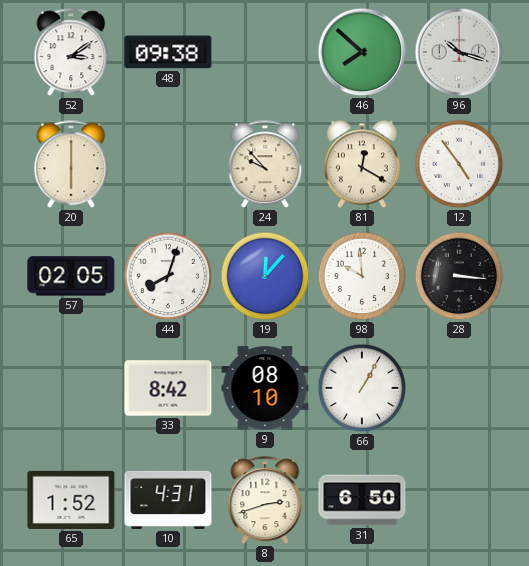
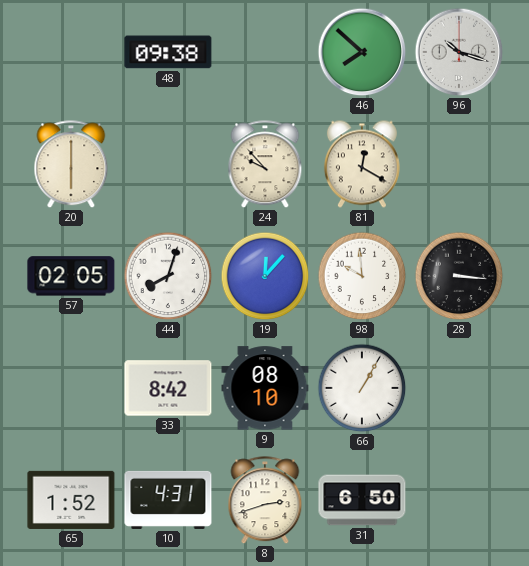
52: 3:09 -> none
12: 4:54 -> none
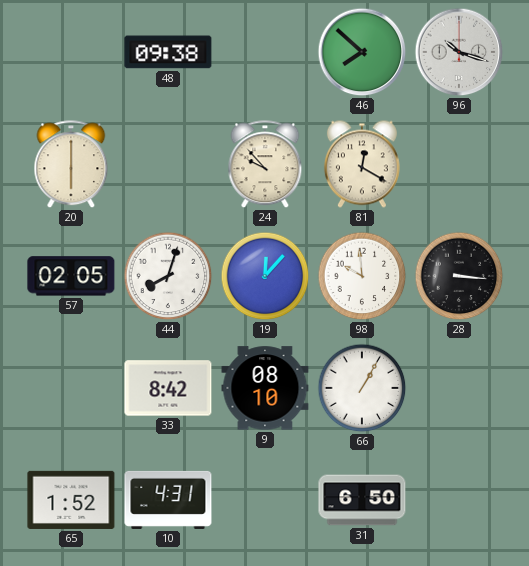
8: 2:42 -> none
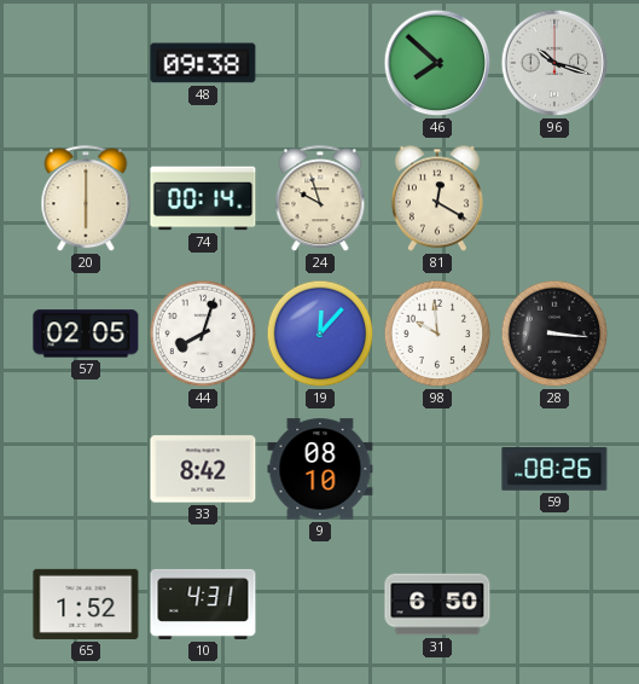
74: none -> 00:14
24: 9:53 -> 9:57
66: 1:05 -> none
59: none -> 08:26
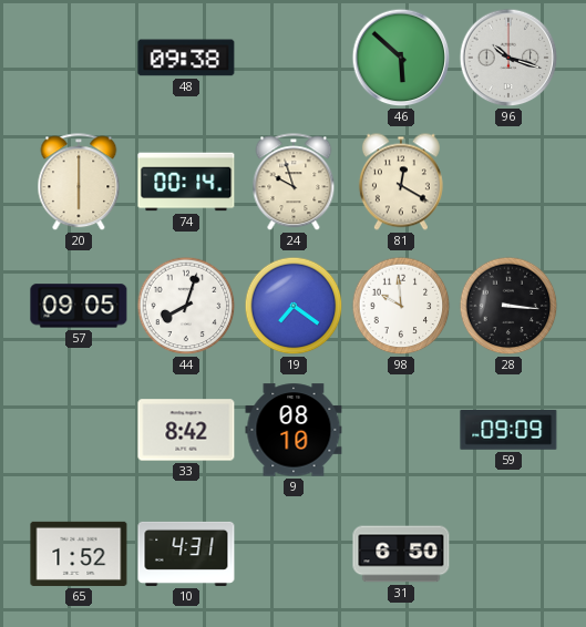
46: 7:52 -> 5:52
57: 02:05 -> 09:05
19: 12:07 -> 7:21
59: 08:26 -> 09:09
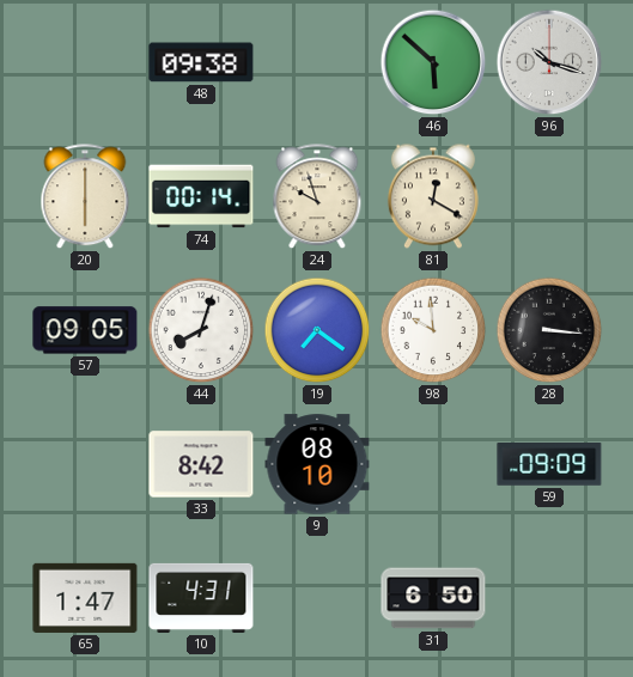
65: 1:52 -> 1:47
